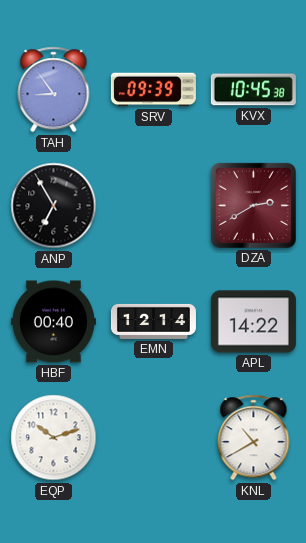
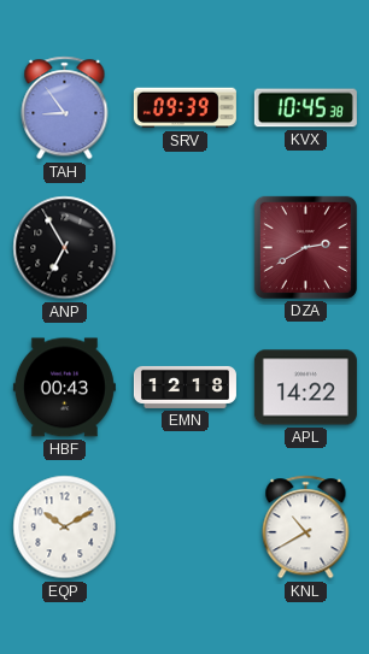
HBF: 00:40 -> 00:43
EMN: 12:14 -> 12:18
EQP: 10:12 -> 10:10
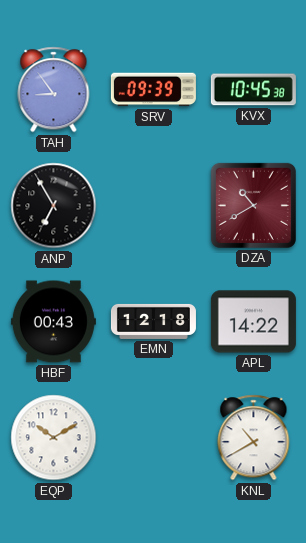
DZA: 2:40 -> 10:40
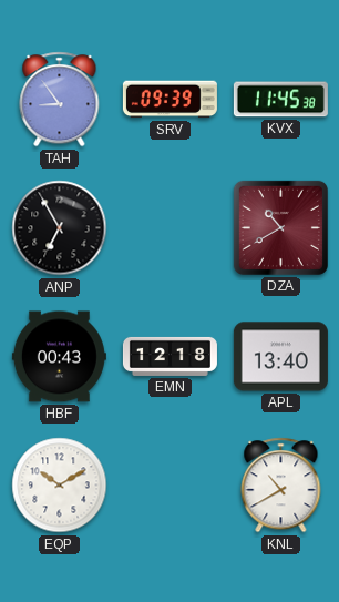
KVX: 10:45 -> 11:45
APL: 14:22 -> 13:40
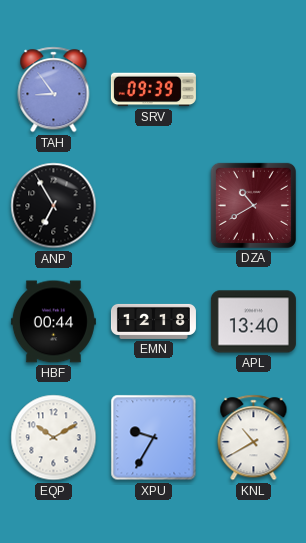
KVX: 11:45 -> none
HBF: 00:43 -> 00:44
XPU: none -> 9:35
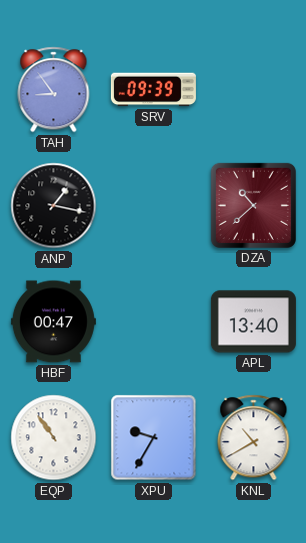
ANP: 6:55 -> 1:17
DZA: 10:40 -> 10:38
HBF: 00:44 -> 00:47
EMN: 12:18 -> none
EQP: 10:10 -> 10:54
